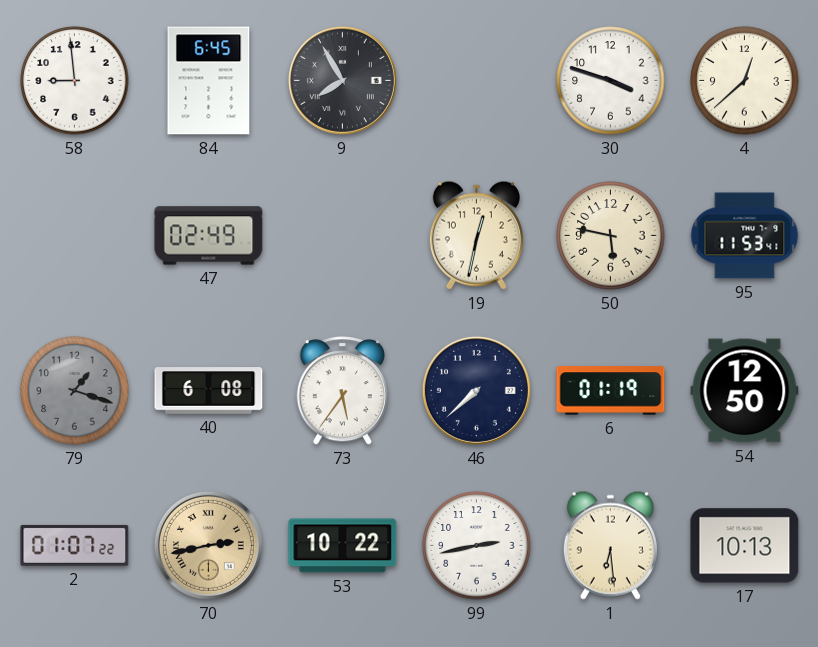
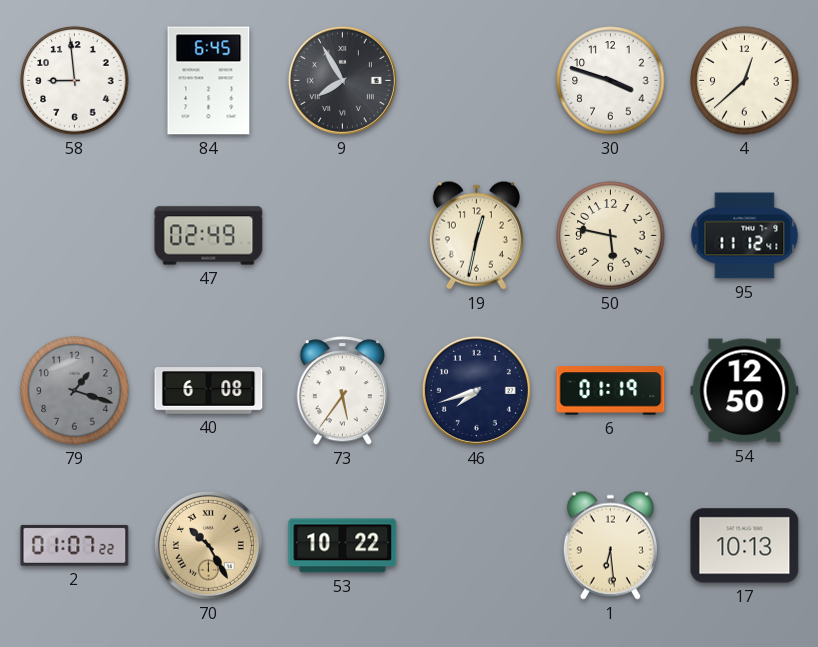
95: 11:53 -> 11:12
46: 7:38 -> 7:42
70: 2:43 -> 10:25
99: 2:43 -> none
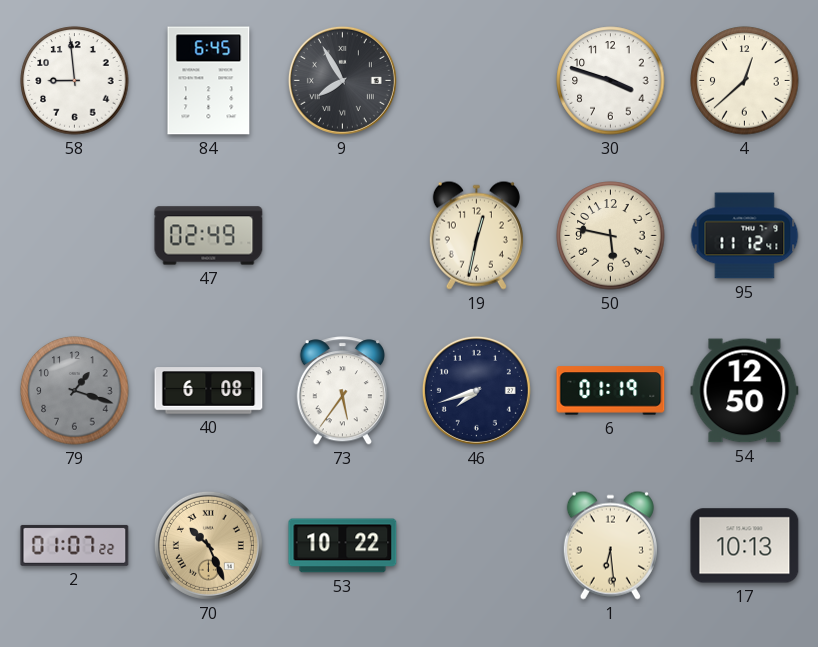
70: 10:25 -> 10:26
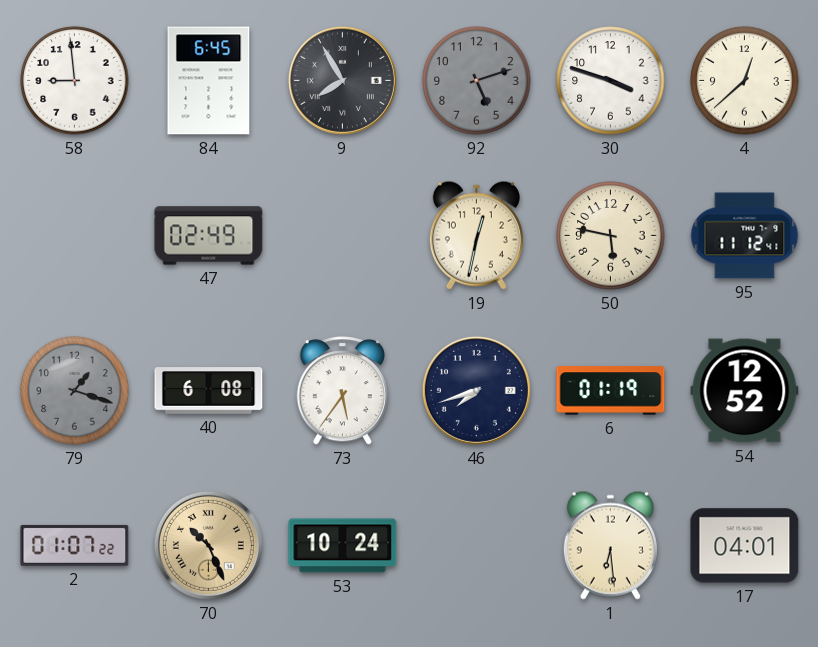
92: none -> 5:12
54: 12:50 -> 12:52
53: 10:22 -> 10:24
17: 10:13 -> 04:01
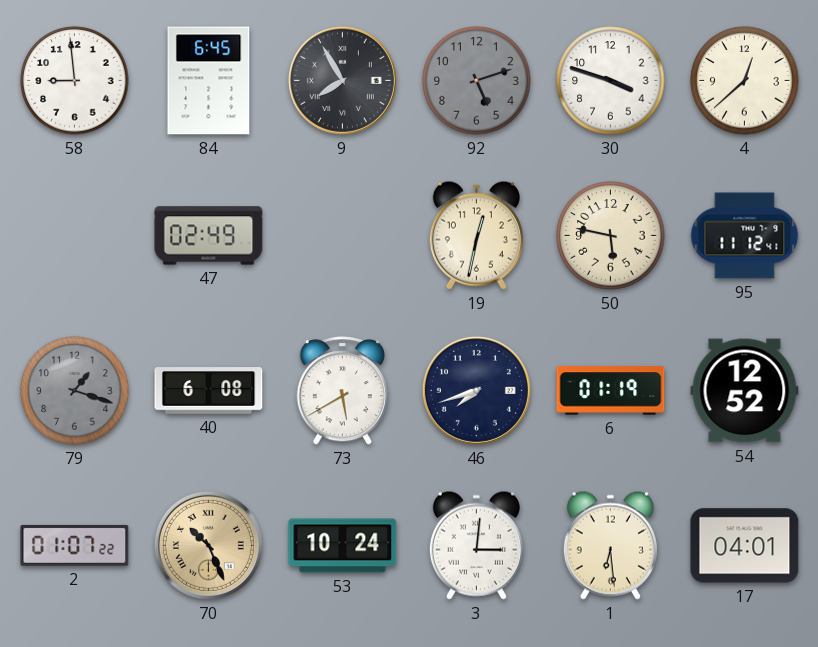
73: 5:36 -> 5:40
3: none -> 3:01
